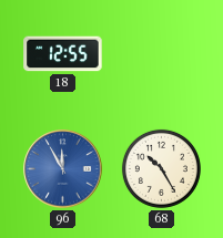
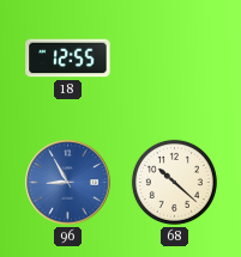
96: 11:55 -> 8:55
68: 10:25 -> 10:22
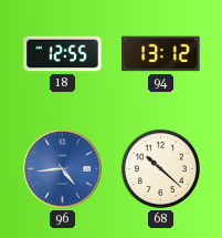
94: none -> 13:12
96: 8:55 -> 4:44
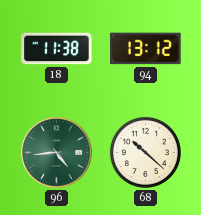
18: 12:55 -> 11:38
96 dial: blue -> green
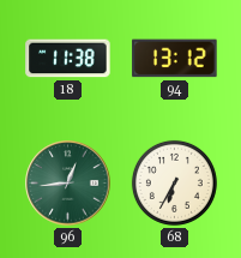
96: 4:44 -> 12:44
68: 10:22 -> 6:35
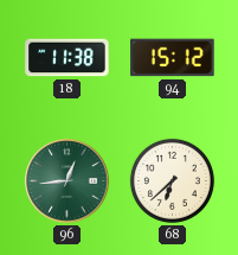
94: 13:12 -> 15:12
68: 6:35 -> 6:38
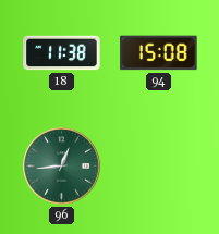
94: 15:12 -> 15:08
68: 6:38 -> none
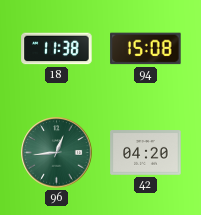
42: none -> 04:20
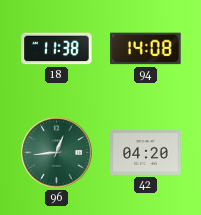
94: 15:08 -> 14:08
